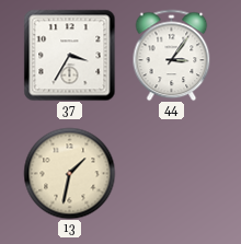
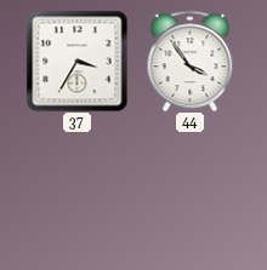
44: 3:06 -> 3:54
13: 1:32 -> none
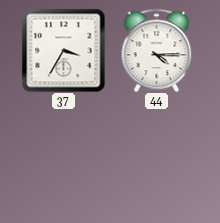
44: 3:54 -> 4:15
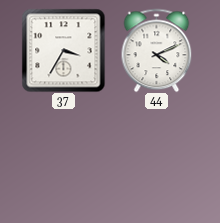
44: 4:15 -> 4:11
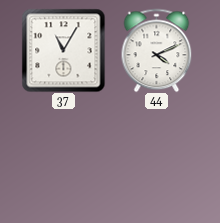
37: 3:35 -> 11:05
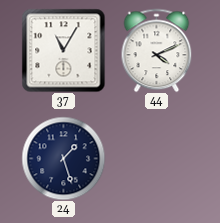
24: none -> 1:27
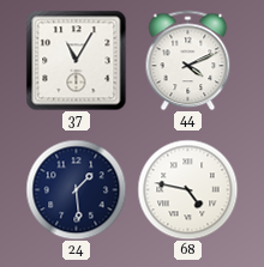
24: 1:27 -> 1:29
68: none -> 4:47
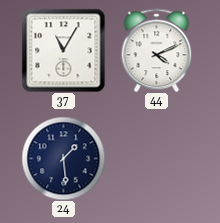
68: 4:47 -> none
